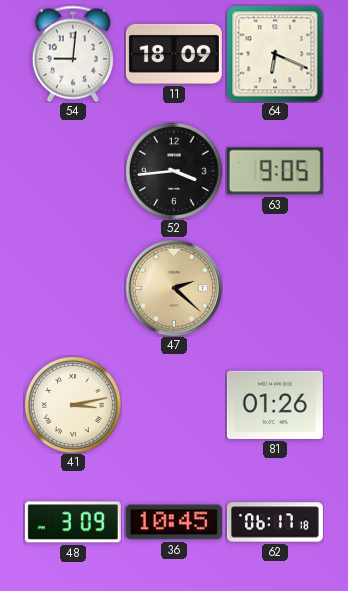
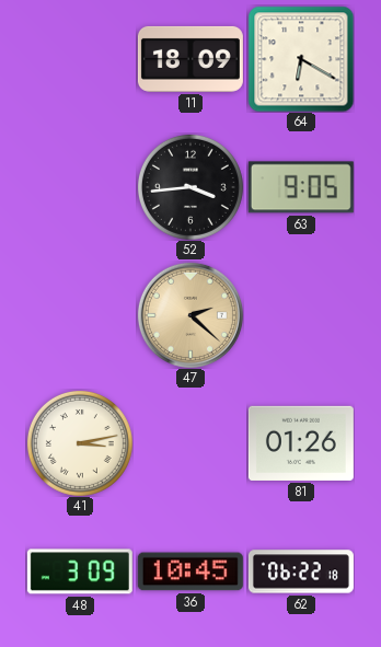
54: 9:01 -> none
64: 6:19 -> 6:20
62: 06:17 -> 06:22
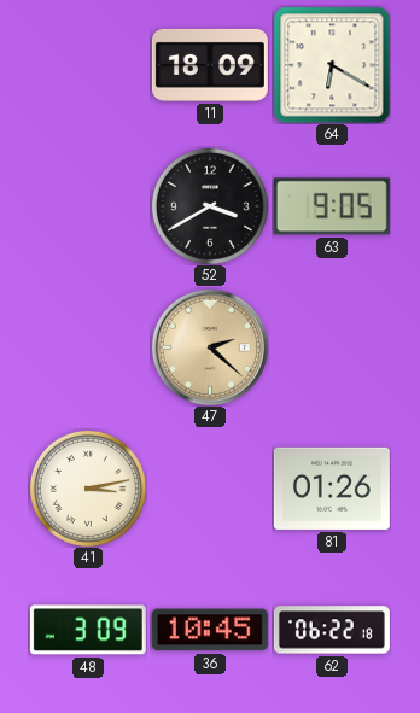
52: 3:44 -> 3:40
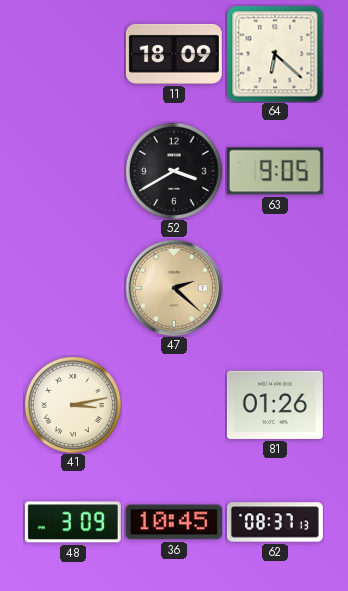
64: 6:20 -> 6:22
62: 06:22 -> 08:37
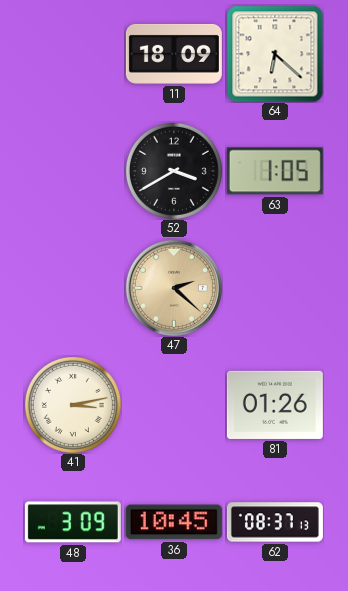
63: 9:05 -> 1:05
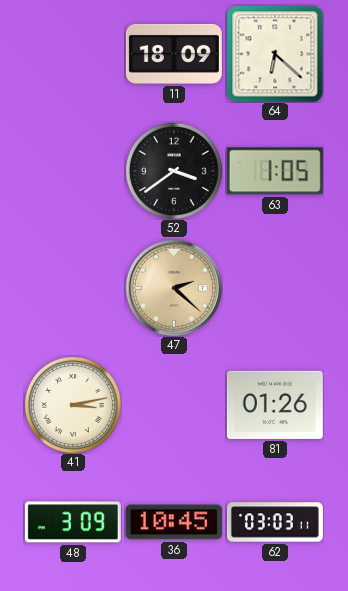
52: 3:40 -> 3:39
62: 08:37 -> 03:03
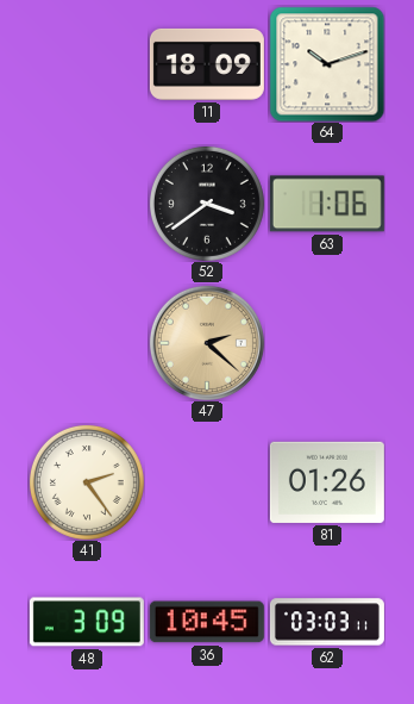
64: 6:22 -> 10:12
63: 1:05 -> 1:06
41: 3:13 -> 2:24
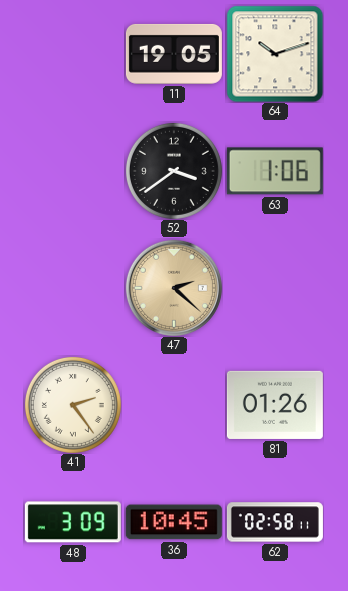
11: 18:09 -> 19:05
62: 03:03 -> 02:58
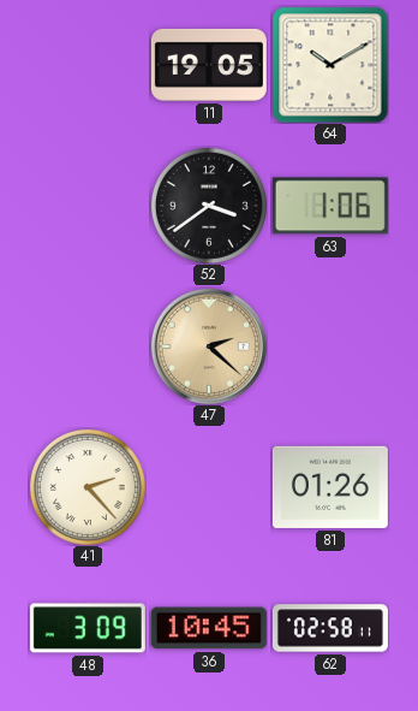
64: 10:12 -> 10:10
41: 2:24 -> 2:23
